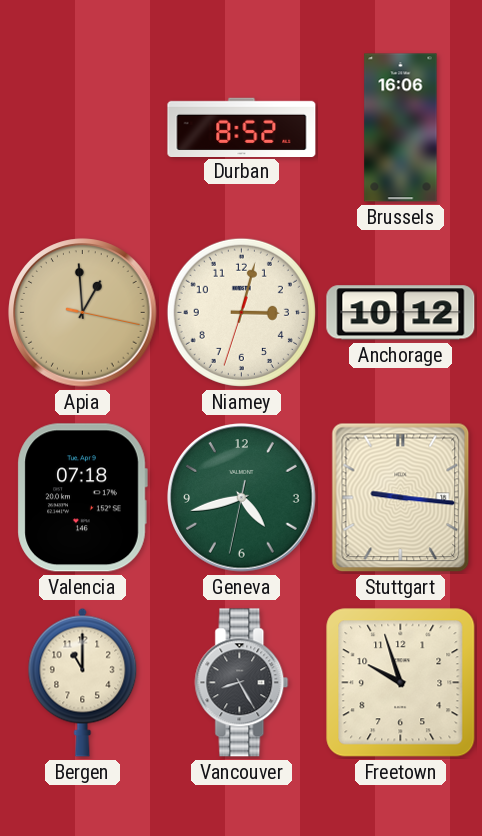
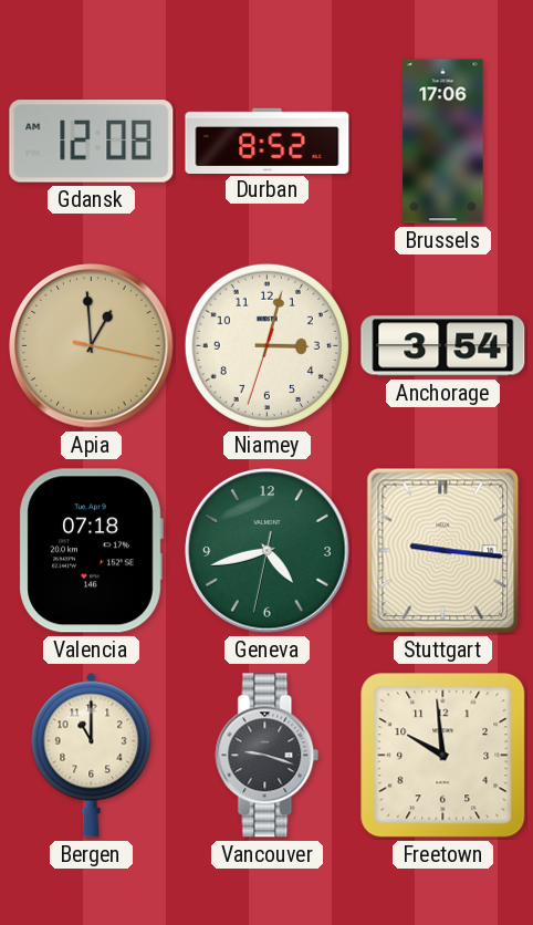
Gdansk: none -> 12:08
Brussels: 16:06 -> 17:06
Anchorage: 10:12 -> 3:54
Vancouver: 8:25 -> 9:18
Freetown: 9:57 -> 9:59
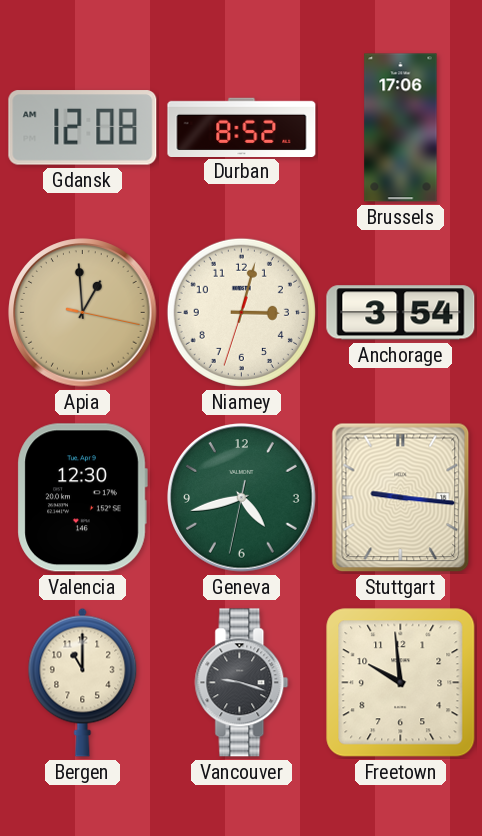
Valencia: 07:18 -> 12:30
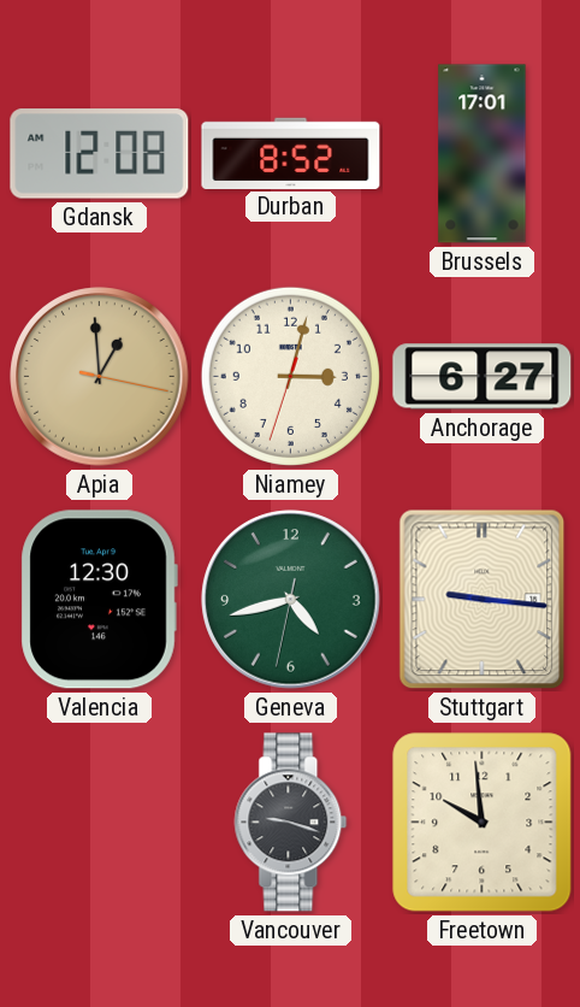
Brussels: 17:06 -> 17:01
Anchorage: 3:54 -> 6:27
Bergen: 11:00 -> none
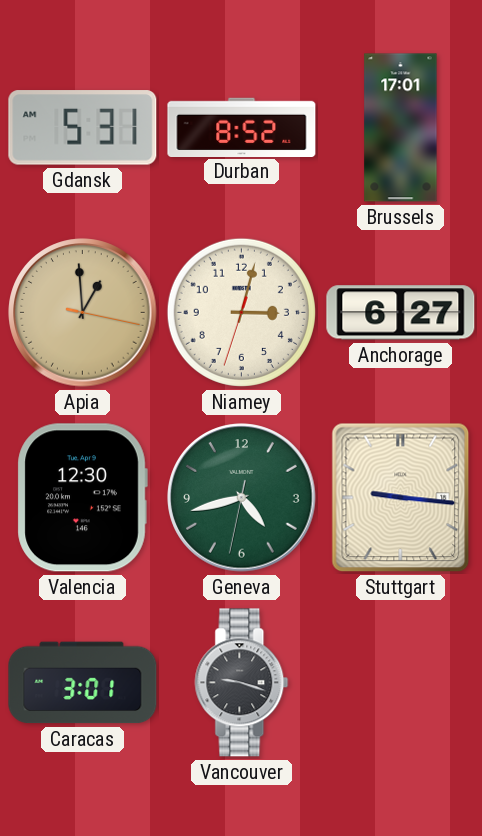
Gdansk: 12:08 -> 5:31
Caracas: none -> 3:01
Freetown: 9:59 -> none
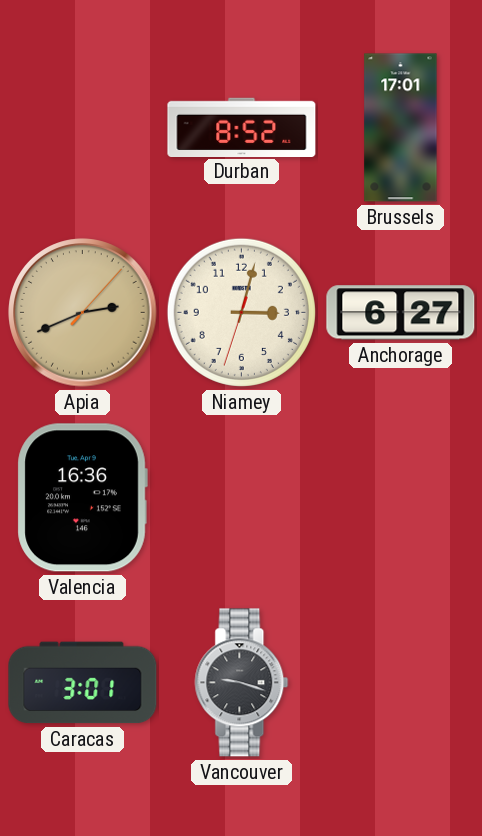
Gdansk: 5:31 -> none
Apia: 12:59 -> 2:41
Valencia: 12:30 -> 16:36
Geneva: 4:42 -> none
Stuttgart: 9:16 -> none
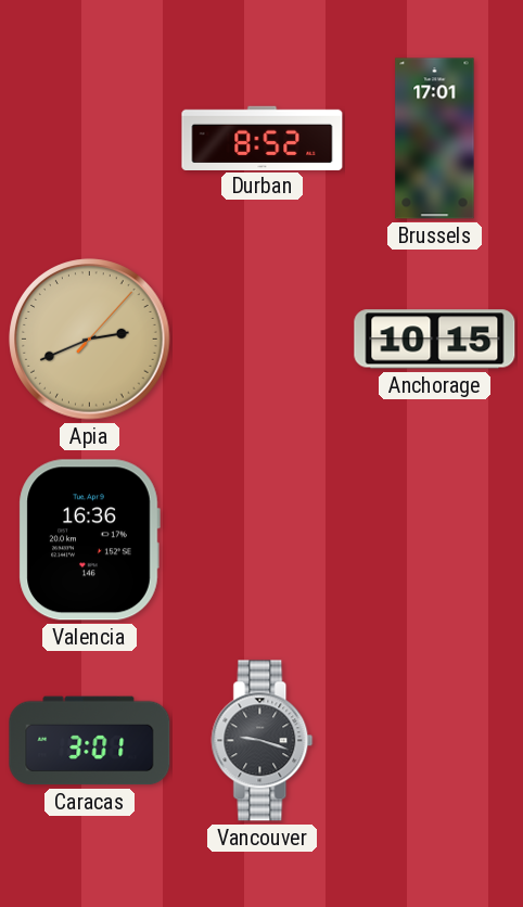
Niamey: 3:02 -> none
Anchorage: 6:27 -> 10:15
